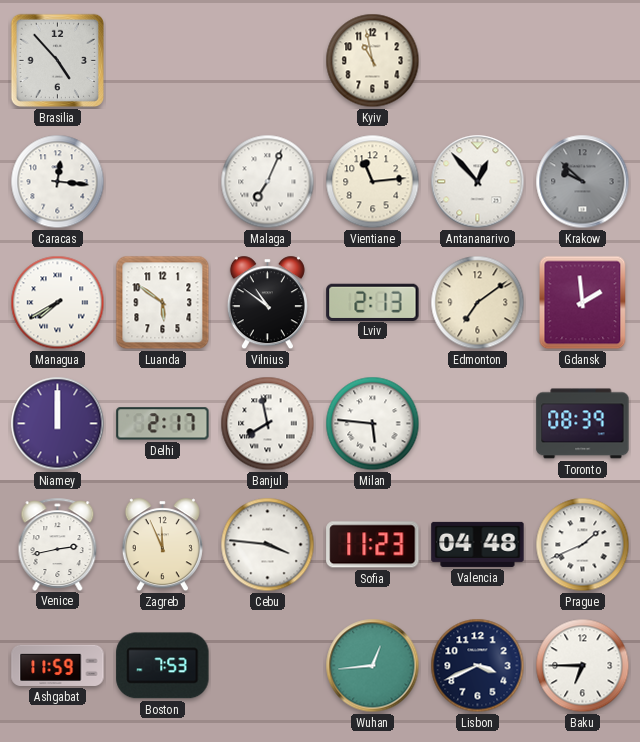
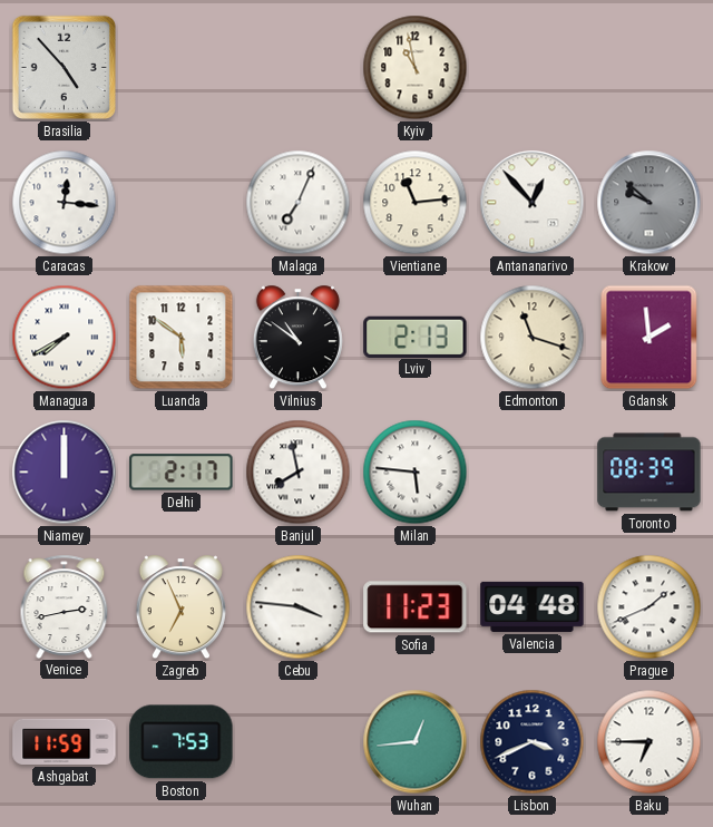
Edmonton: 7:09 -> 11:18
Zagreb: 11:56 -> 6:56
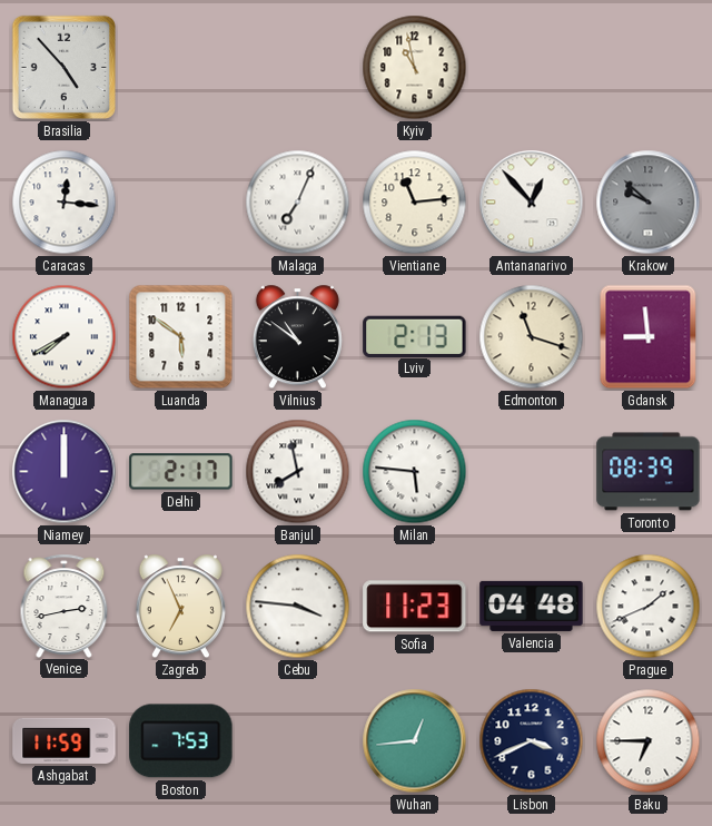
Gdansk: 1:59 -> 8:59
